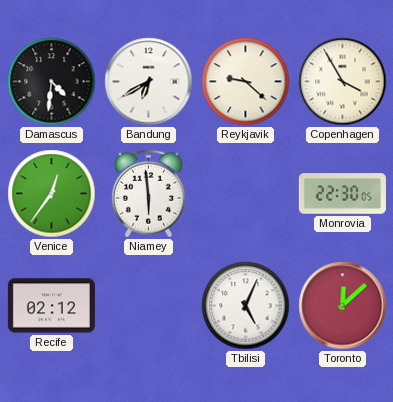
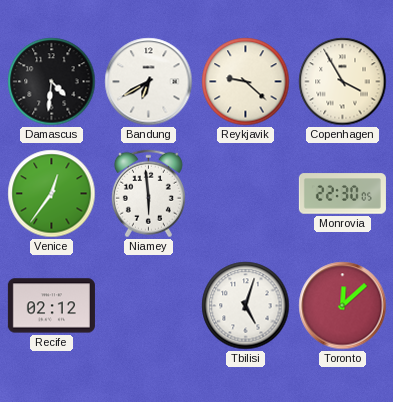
Tbilisi: 5:04 -> 5:03
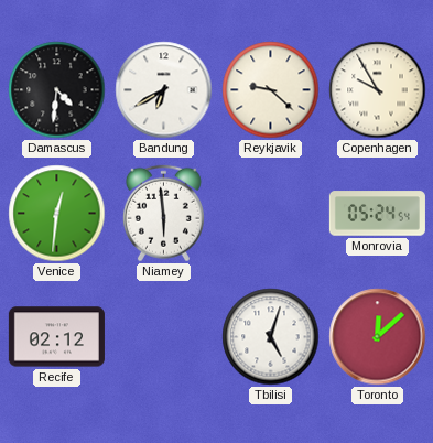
Copenhagen: 3:55 -> 9:55
Venice: 12:36 -> 12:31
Monrovia: 22:30 -> 05:24
